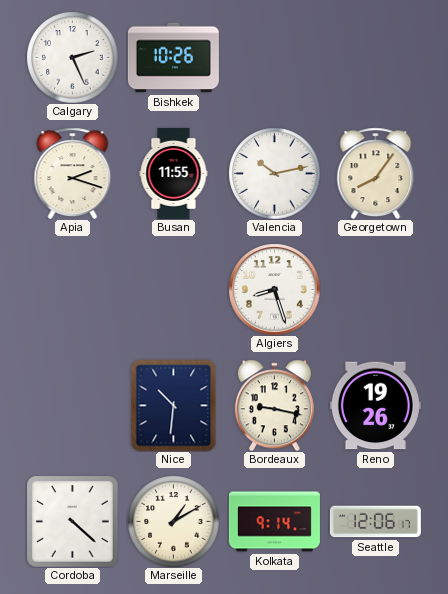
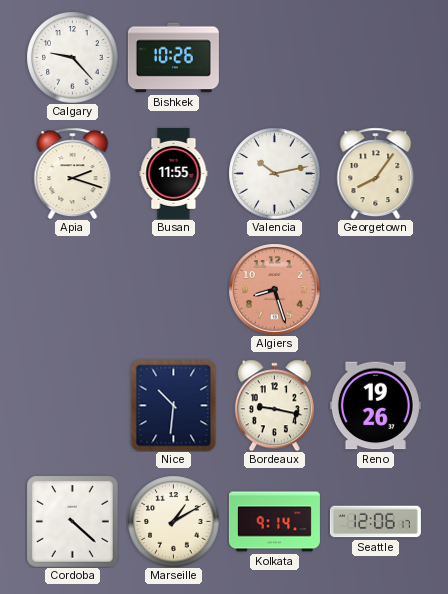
Calgary: 2:26 -> 9:23
Algiers dial: white -> salmon
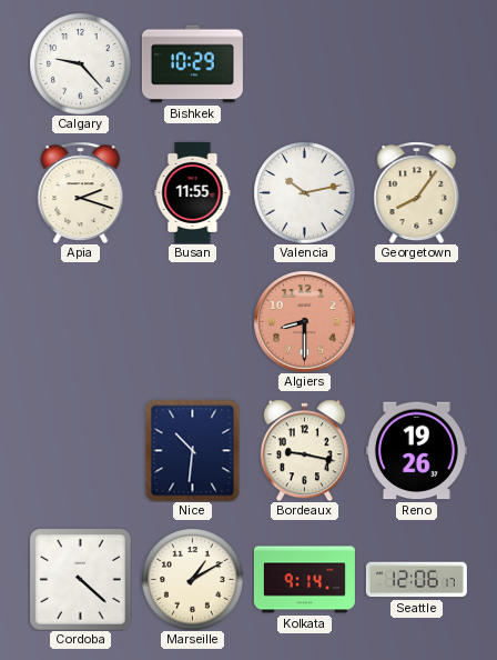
Bishkek: 10:26 -> 10:29
Algiers: 8:27 -> 8:30
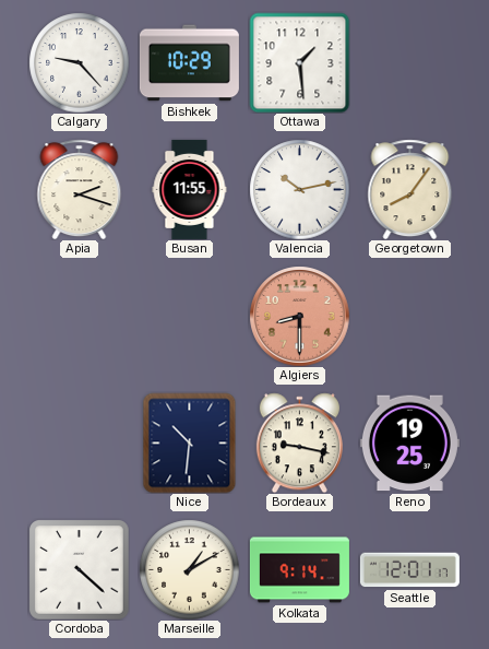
Ottawa: none -> 1:29
Reno: 19:26 -> 19:25
Seattle: 12:06 -> 12:01
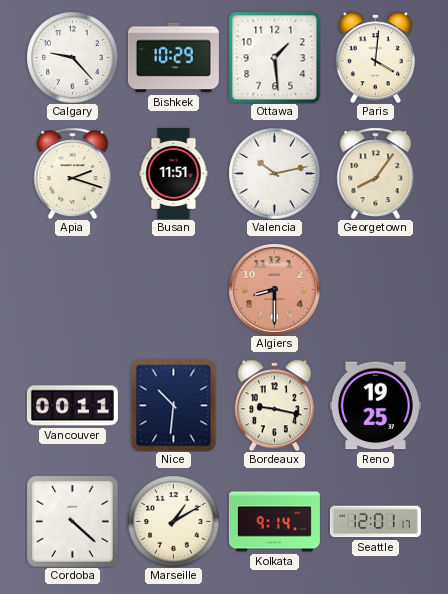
Paris: none -> 4:01
Busan: 11:55 -> 11:51
Vancouver: none -> 00:11
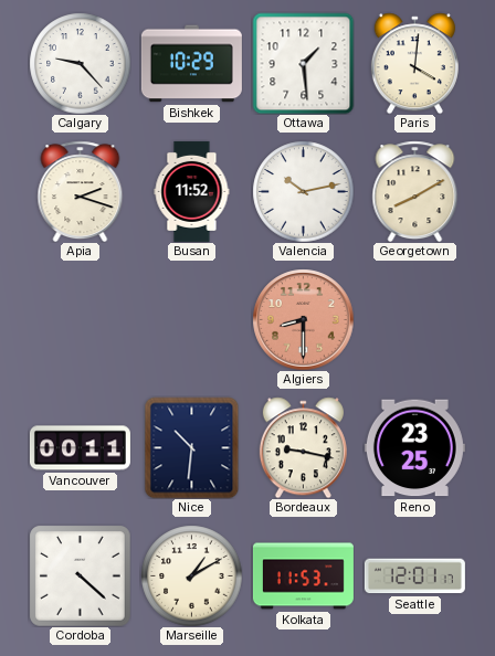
Busan: 11:51 -> 11:52
Georgetown: 8:06 -> 8:10
Reno: 19:25 -> 23:25
Kolkata: 9:14 -> 11:53
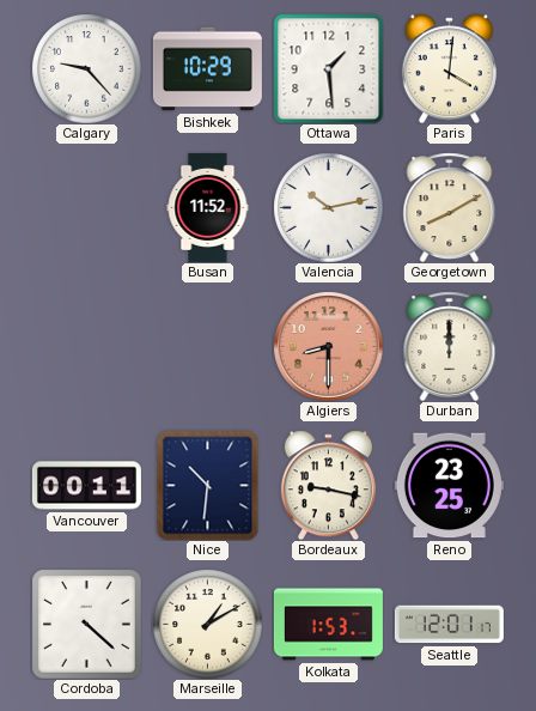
Apia: 2:18 -> none
Durban: none -> 12:00
Kolkata: 11:53 -> 1:53
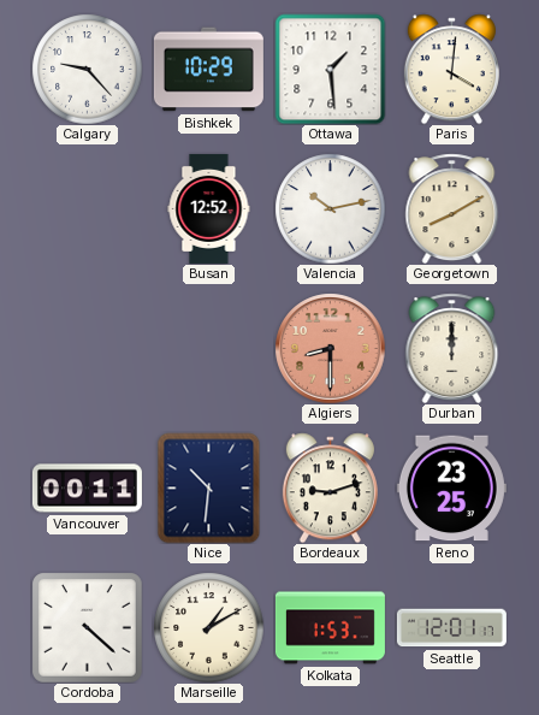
Busan: 11:52 -> 12:52
Bordeaux: 9:17 -> 9:12
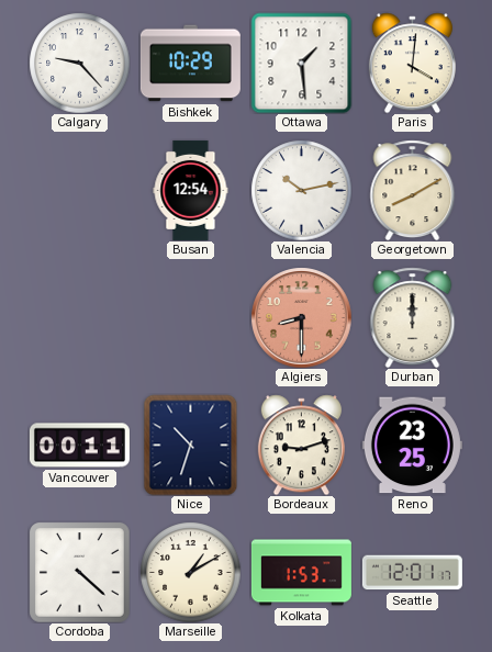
Busan: 12:52 -> 12:54
Nice: 10:31 -> 10:33
